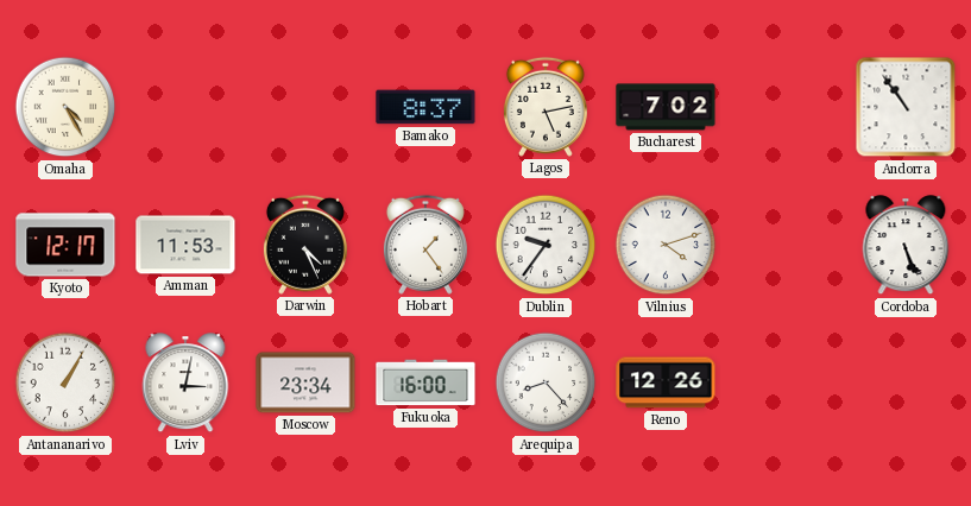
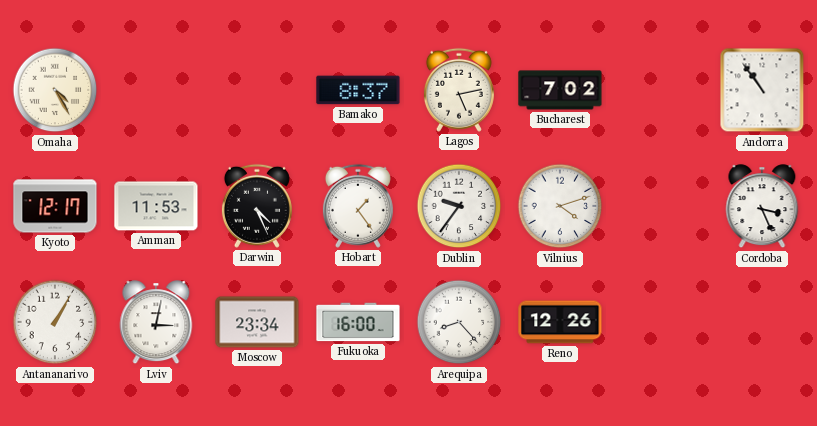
Cordoba: 5:26 -> 3:26
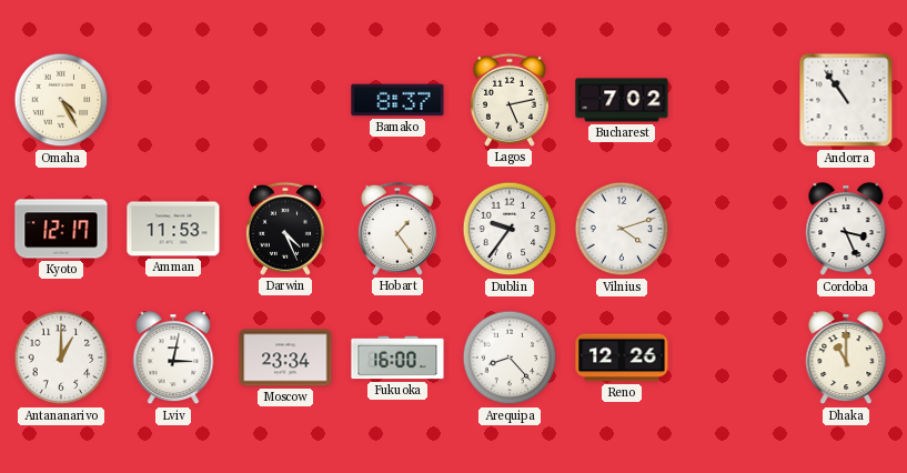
Antananarivo: 1:05 -> 1:00
Dhaka: none -> 11:00
